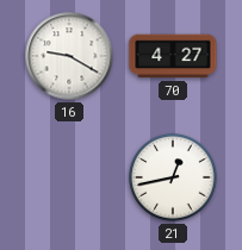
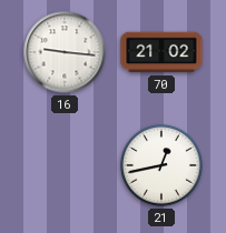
16: 9:20 -> 9:16
70: 4:27 -> 21:02
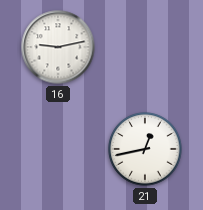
16: 9:16 -> 9:13
70: 21:02 -> none
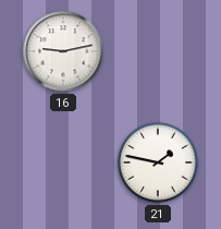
21: 12:43 -> 1:47
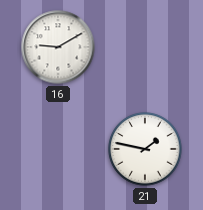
16: 9:13 -> 9:10
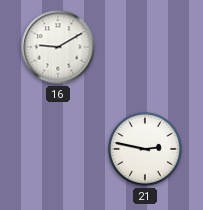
21: 1:47 -> 2:47
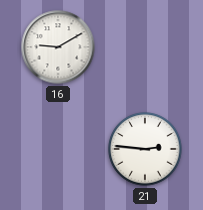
21: 2:47 -> 2:46
